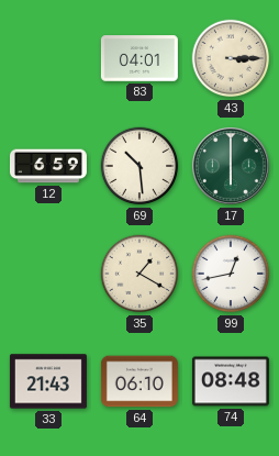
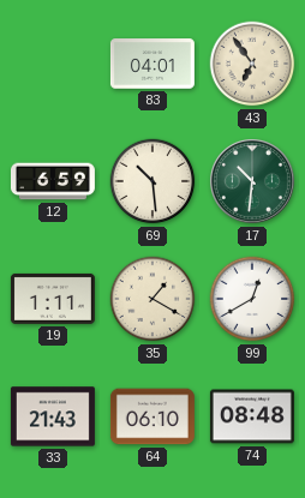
43: 3:15 -> 6:54
17: 6:00 -> 10:31
19: none -> 1:11
99: 12:43 -> 12:40
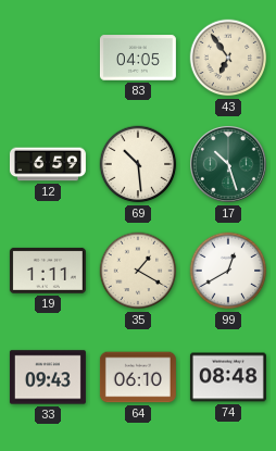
83: 04:01 -> 04:05
17: 10:31 -> 10:27
33: 21:43 -> 09:43
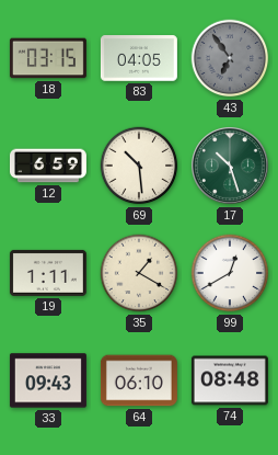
18: none -> 03:15
43 dial: cream -> grey
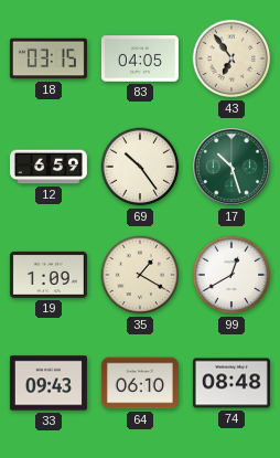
43 dial: grey -> cream
69: 10:29 -> 10:24
19: 1:11 -> 1:09
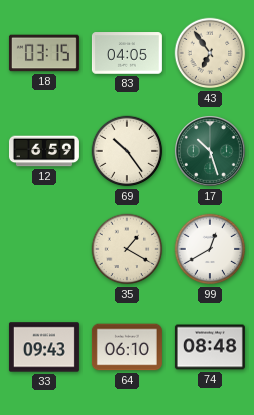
19: 1:09 -> none
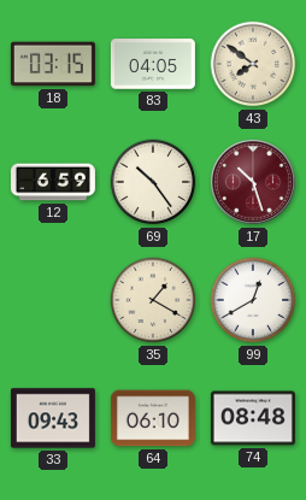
43: 6:54 -> 7:51
17 dial: green -> burgundy
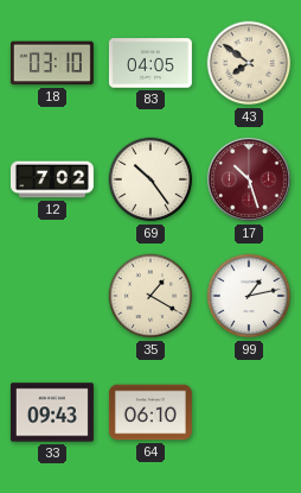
18: 03:15 -> 03:10
12: 6:59 -> 7:02
99: 12:40 -> 1:13
74: 08:48 -> none
